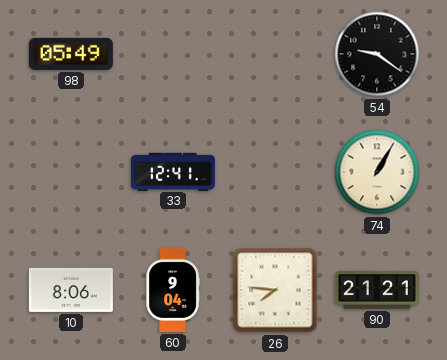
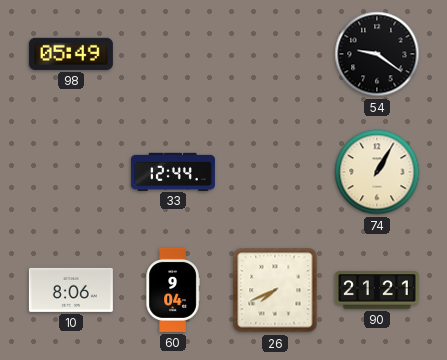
33: 12:41 -> 12:44
26: 7:46 -> 7:41
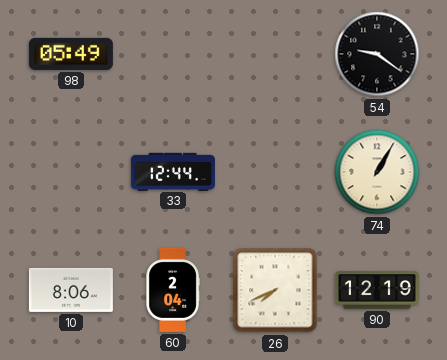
60: 9:04 -> 2:04
90: 21:21 -> 12:19
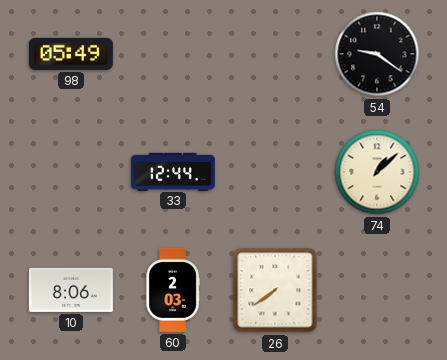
74: 1:05 -> 1:08
60: 2:04 -> 2:03
26: 7:41 -> 7:39
90: 12:19 -> none
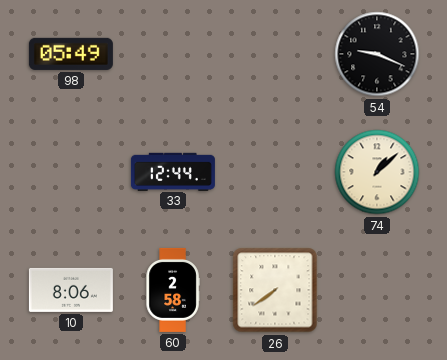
54: 9:21 -> 9:19
60: 2:03 -> 2:58
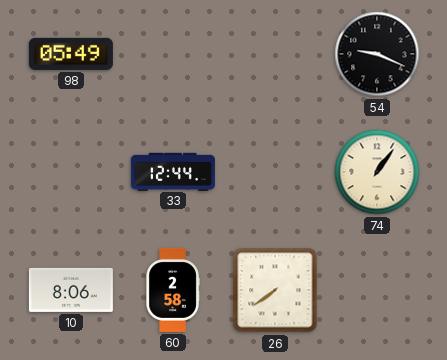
74: 1:08 -> 1:06
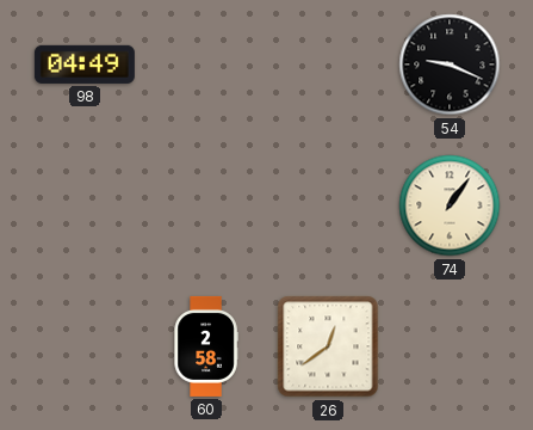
98: 05:49 -> 04:49
33: 12:44 -> none
10: 8:06 -> none
26: 7:39 -> 12:39
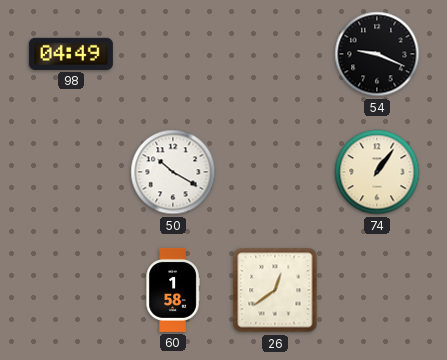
50: none -> 10:20
60: 2:58 -> 1:58
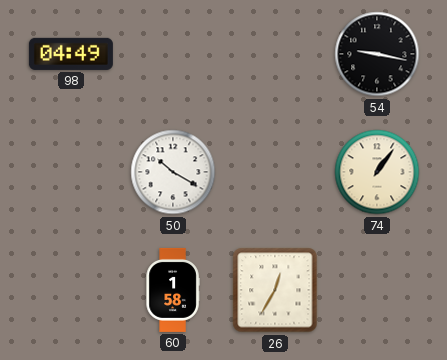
54: 9:19 -> 9:17
26: 12:39 -> 12:35
